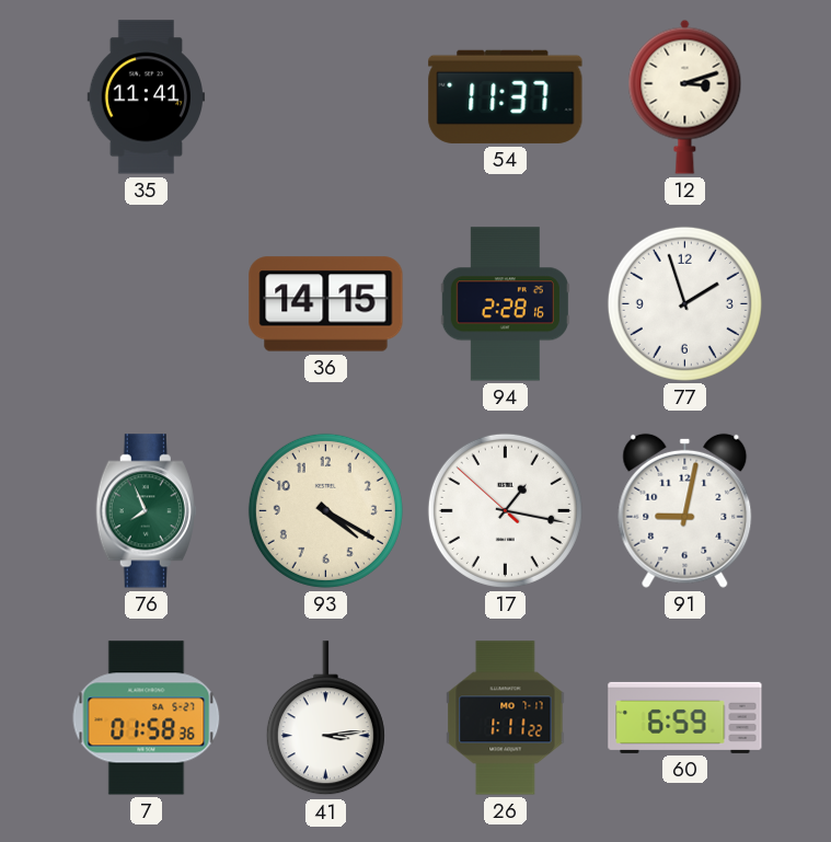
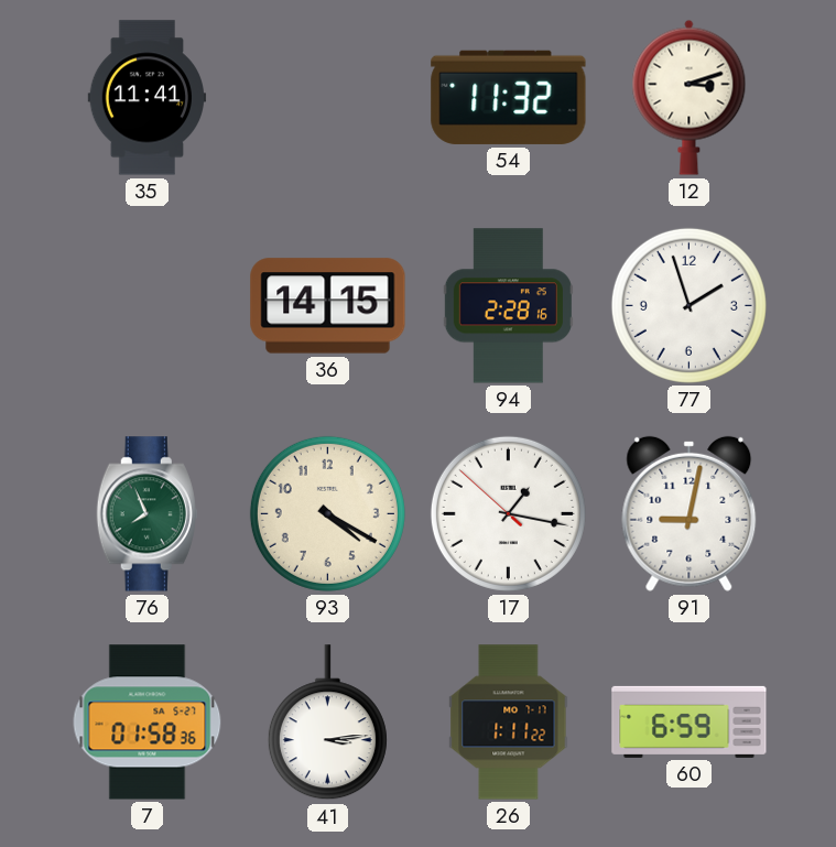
54: 11:37 -> 11:32
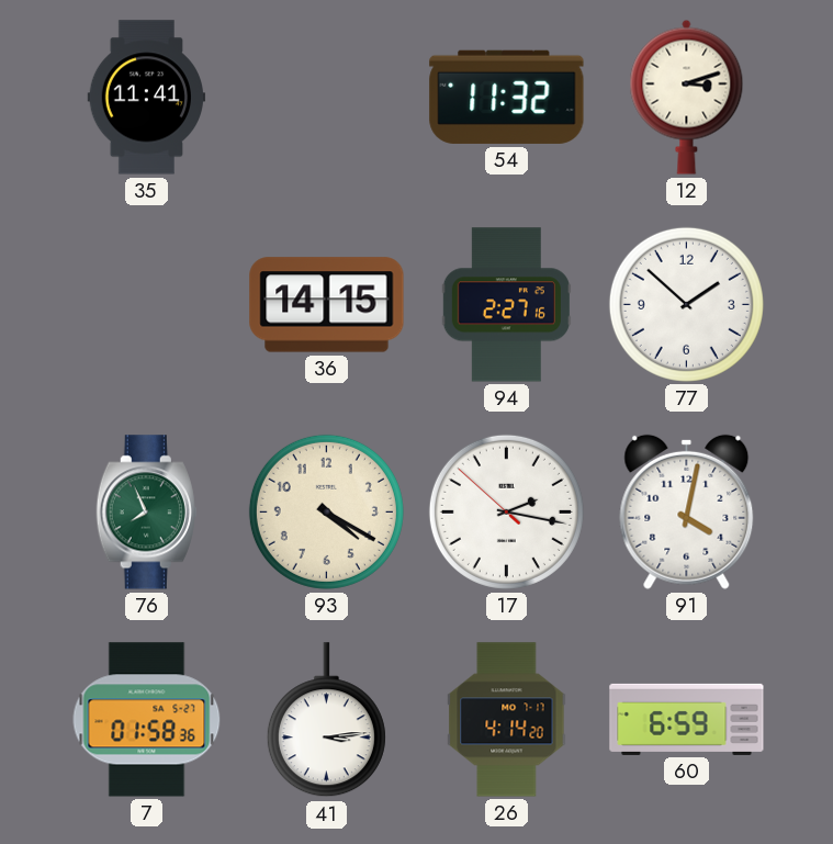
94: 2:28 -> 2:27
77: 1:57 -> 1:52
17: 1:16 -> 2:16
91: 9:02 -> 4:02
26: 1:11 -> 4:14
